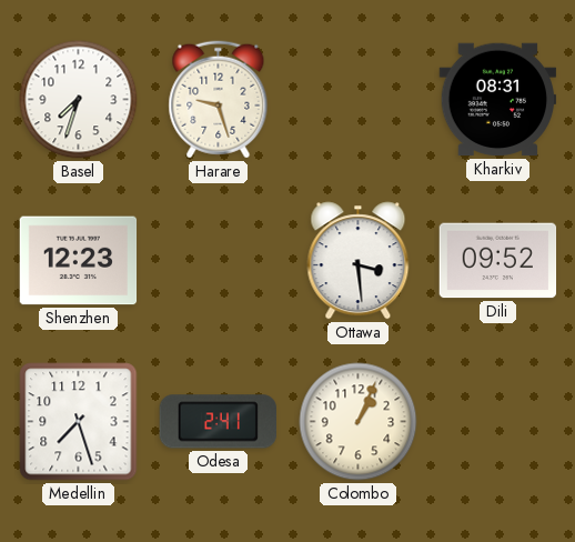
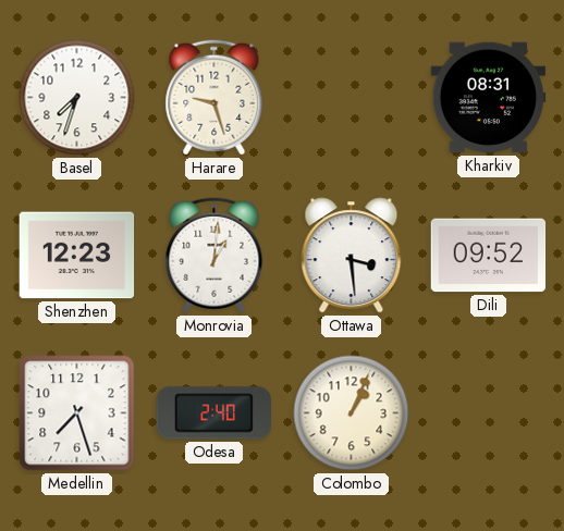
Monrovia: none -> 1:01
Odesa: 2:41 -> 2:40
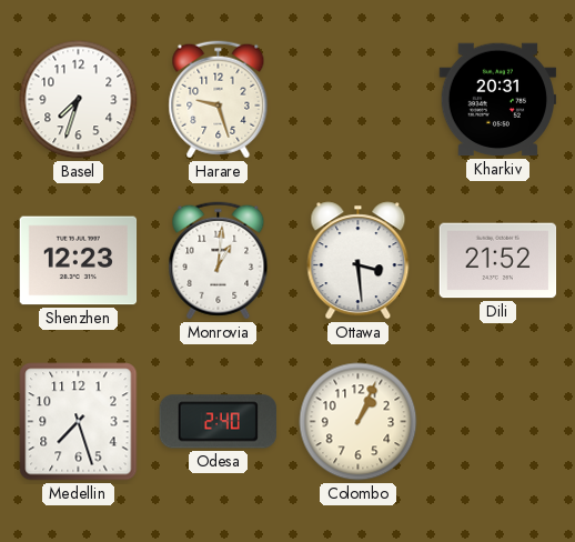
Kharkiv: 08:31 -> 20:31
Dili: 09:52 -> 21:52
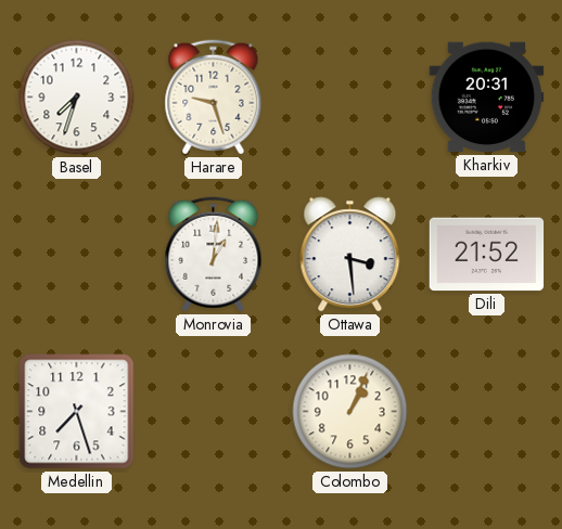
Shenzhen: 12:23 -> none
Odesa: 2:40 -> none
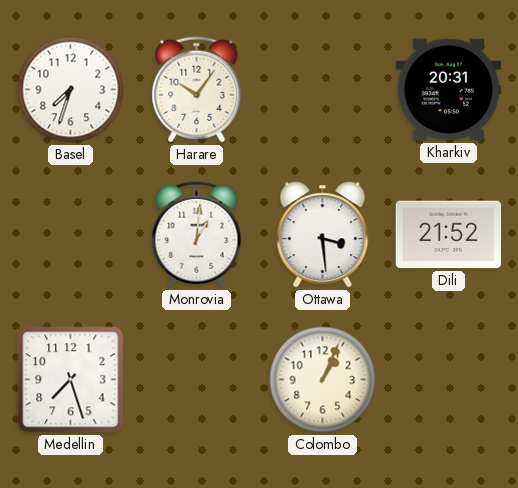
Harare: 9:27 -> 10:06
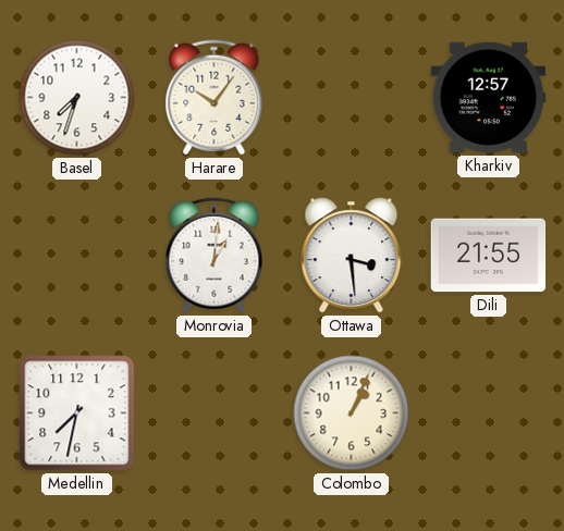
Kharkiv: 20:31 -> 12:57
Dili: 21:52 -> 21:55
Medellin: 7:27 -> 7:32
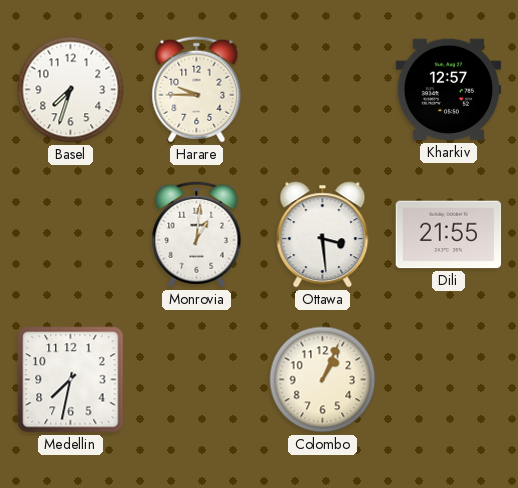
Harare: 10:06 -> 9:45
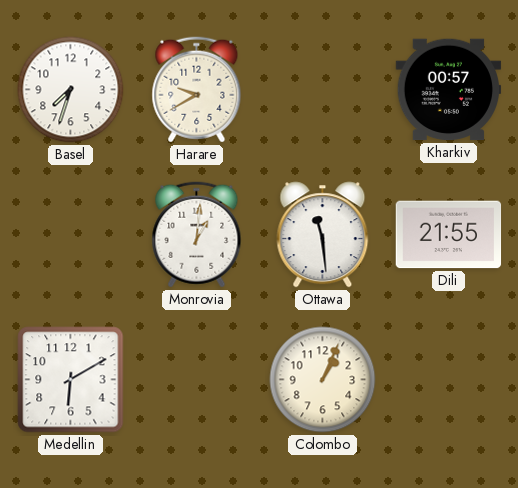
Harare: 9:45 -> 9:40
Kharkiv: 12:57 -> 00:57
Ottawa: 3:29 -> 11:29
Medellin: 7:32 -> 6:10
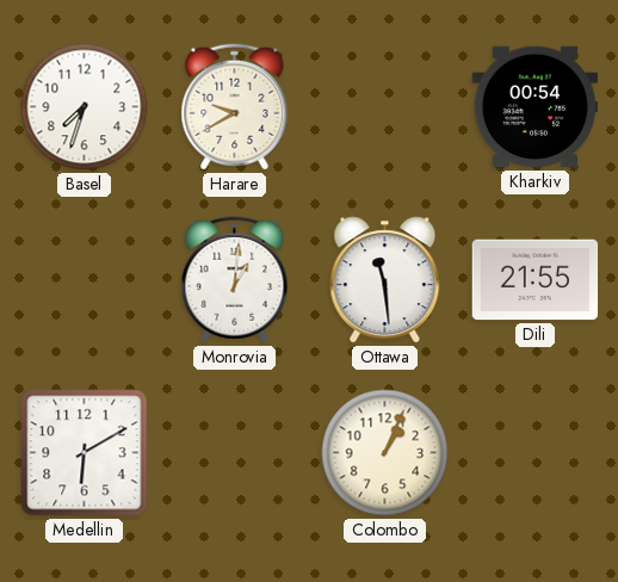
Kharkiv: 00:57 -> 00:54
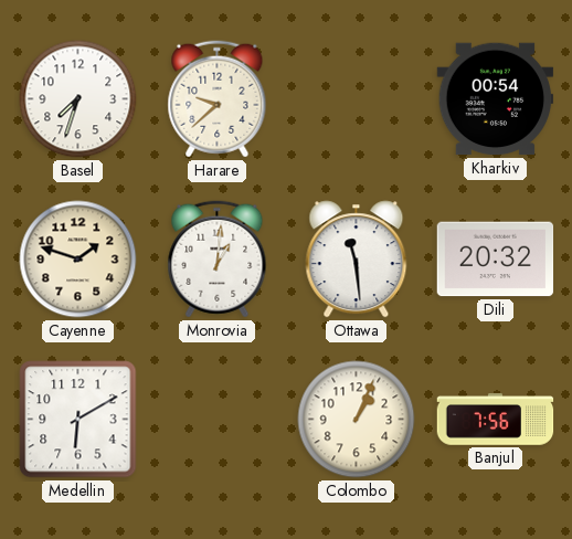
Harare: 9:40 -> 9:38
Cayenne: none -> 1:48
Dili: 21:55 -> 20:32
Banjul: none -> 7:56
